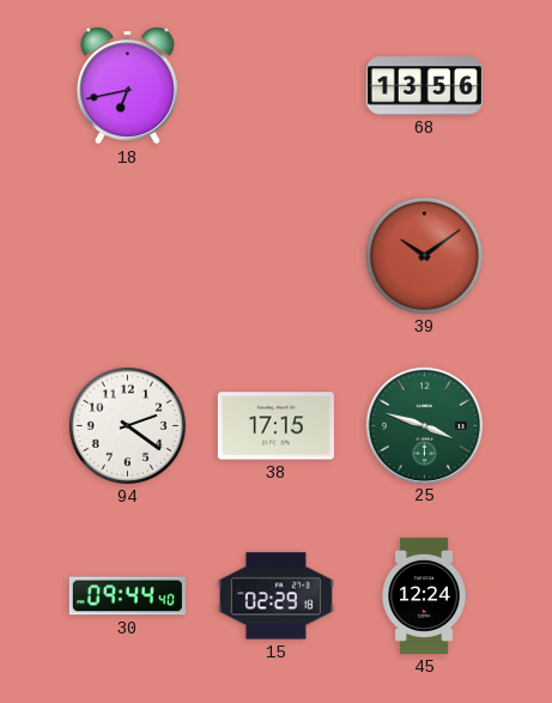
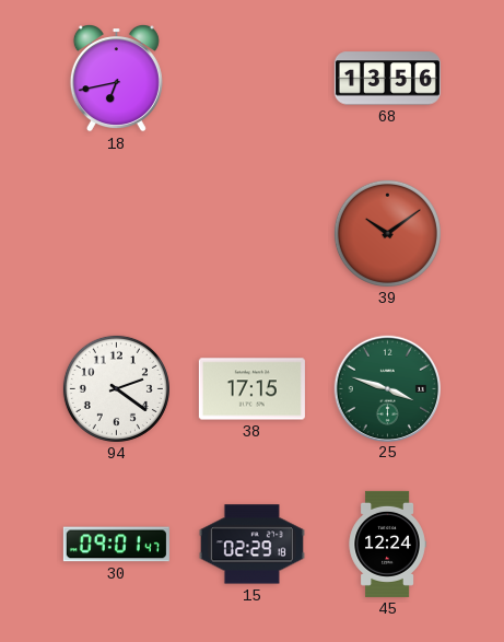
30: 09:44 -> 09:01
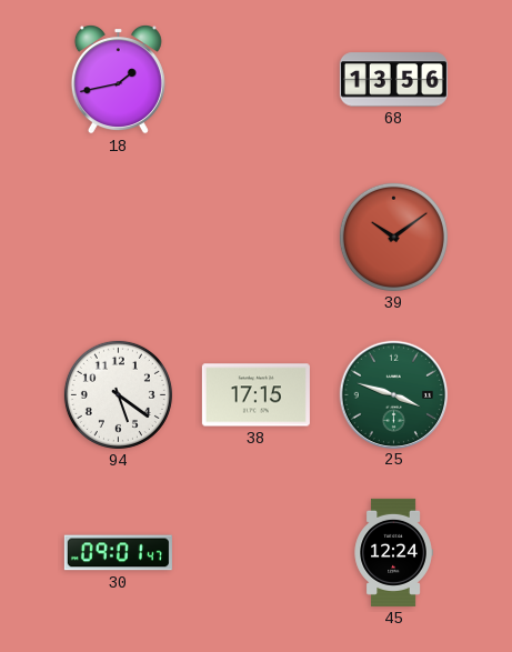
18: 6:43 -> 1:43
94: 2:21 -> 5:21
15: 02:29 -> none
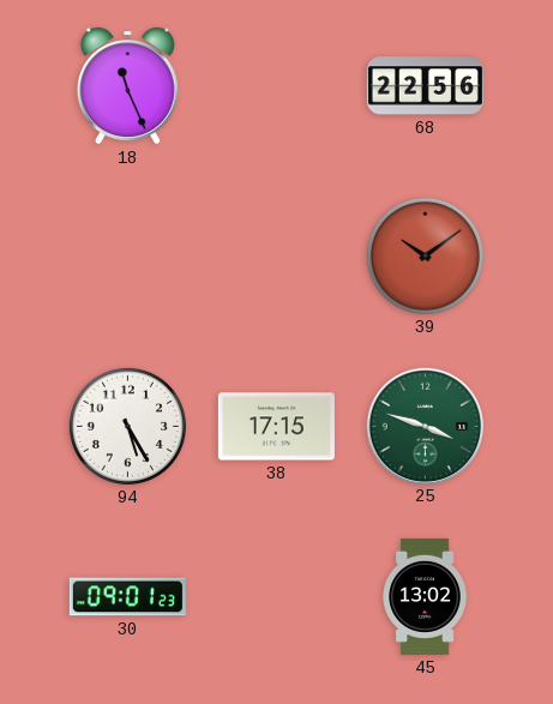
18: 1:43 -> 11:26
68: 13:56 -> 22:56
94: 5:21 -> 5:25
30: 09:01:47 -> 09:01:23
45: 12:24 -> 13:02
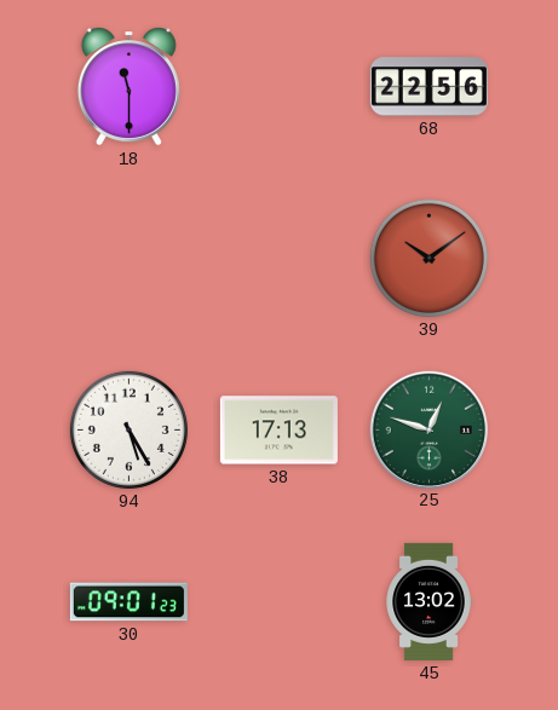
18: 11:26 -> 11:30
38: 17:15 -> 17:13
25: 3:48 -> 12:48
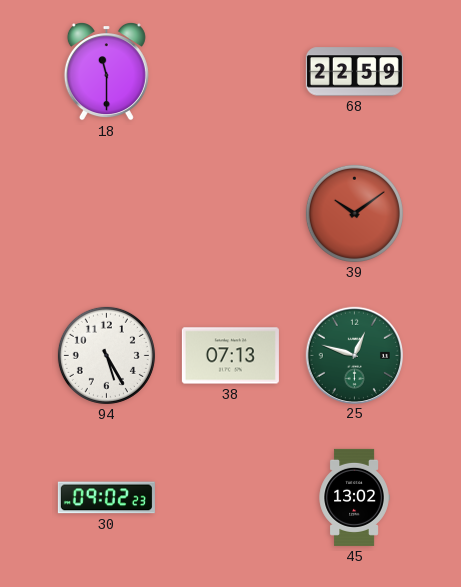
68: 22:56 -> 22:59
38: 17:13 -> 07:13
30: 09:01 -> 09:02
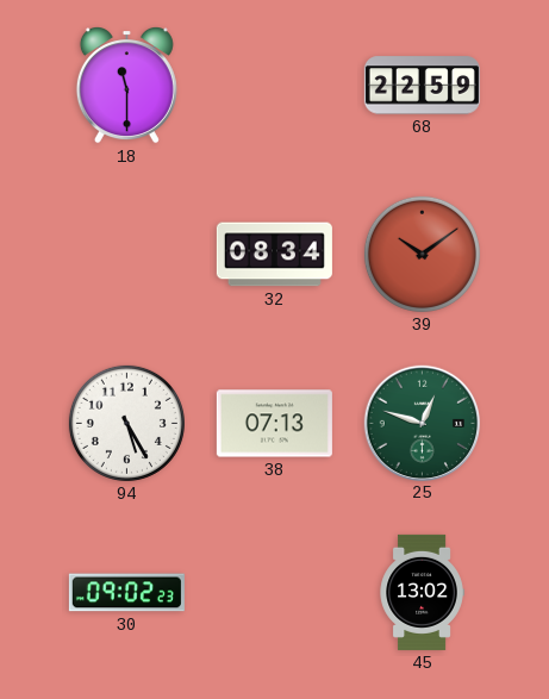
32: none -> 08:34
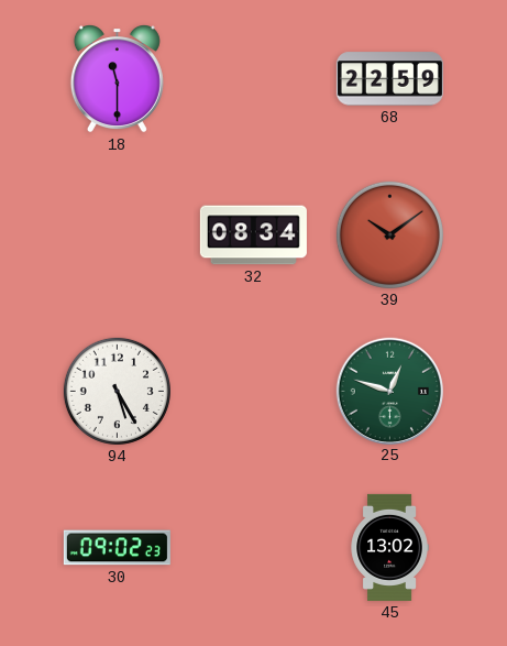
38: 07:13 -> none
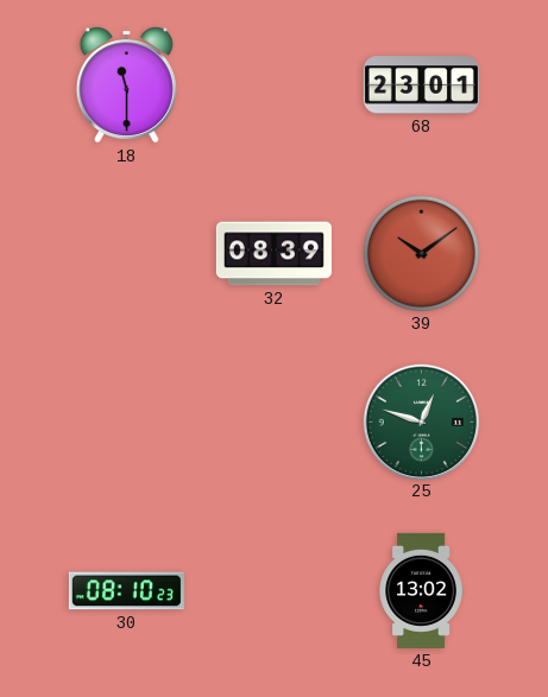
68: 22:59 -> 23:01
32: 08:34 -> 08:39
94: 5:25 -> none
30: 09:02 -> 08:10
